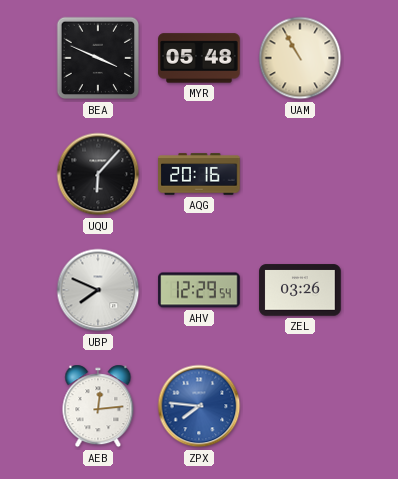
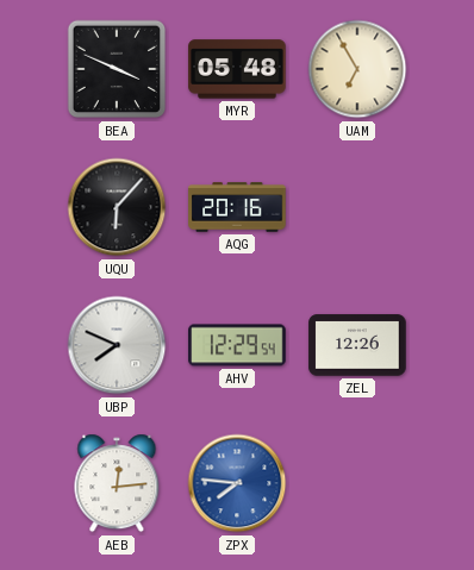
UAM: 10:55 -> 6:55
ZEL: 03:26 -> 12:26
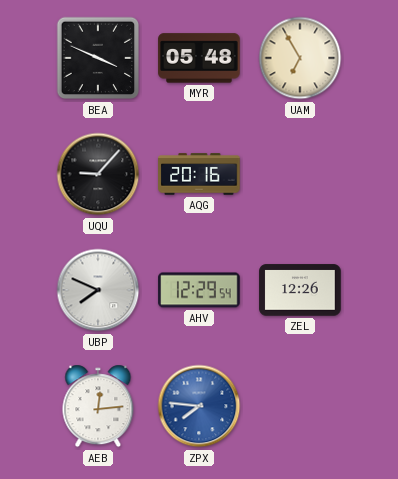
UQU: 6:07 -> 9:07
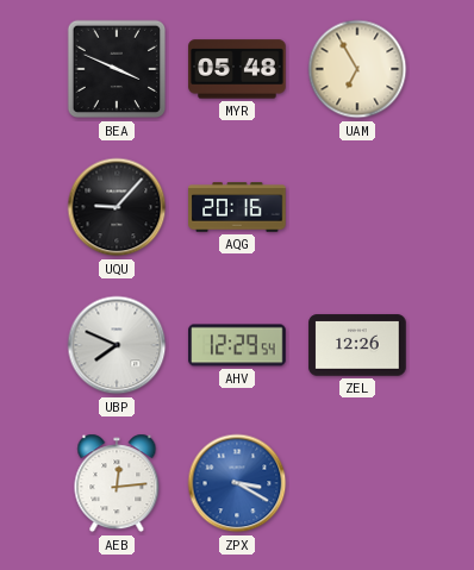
ZPX: 7:46 -> 3:20
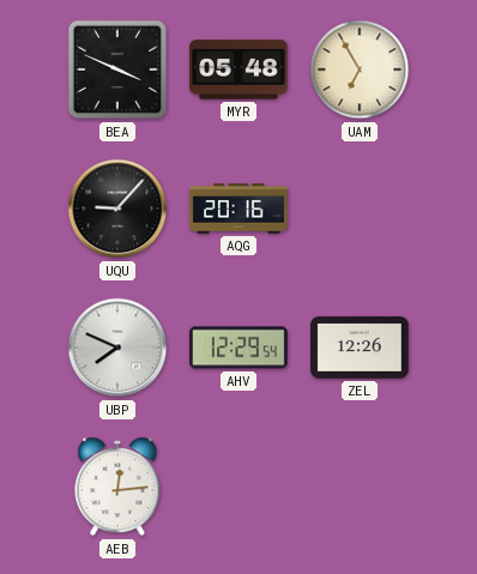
ZPX: 3:20 -> none
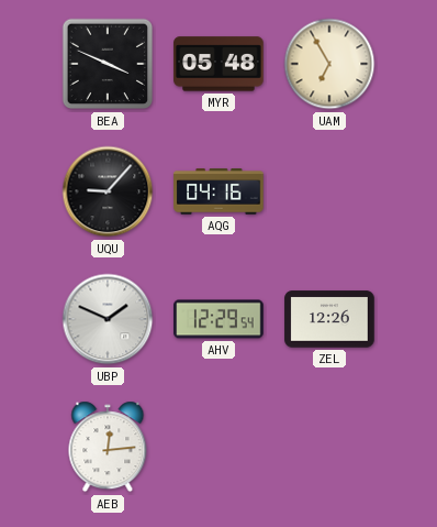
AQG: 20:16 -> 04:16
UBP: 7:49 -> 1:49
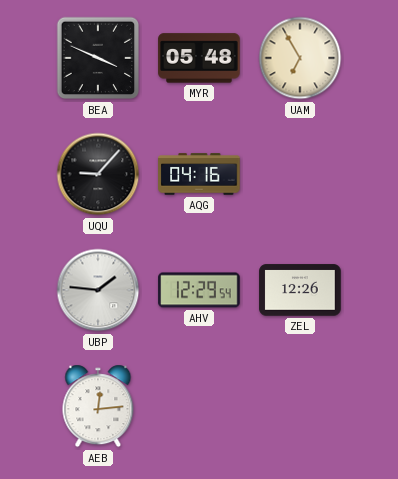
UBP: 1:49 -> 1:46
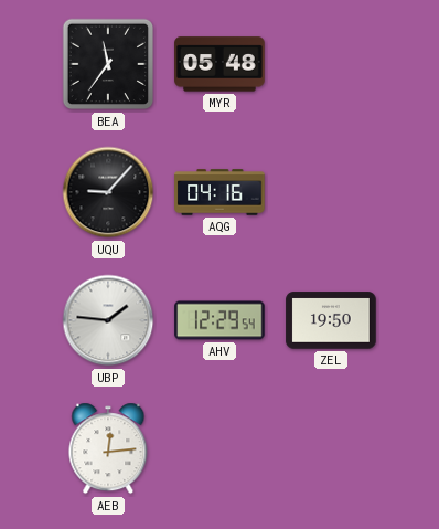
BEA: 3:49 -> 11:36
UAM: 6:55 -> none
ZEL: 12:26 -> 19:50
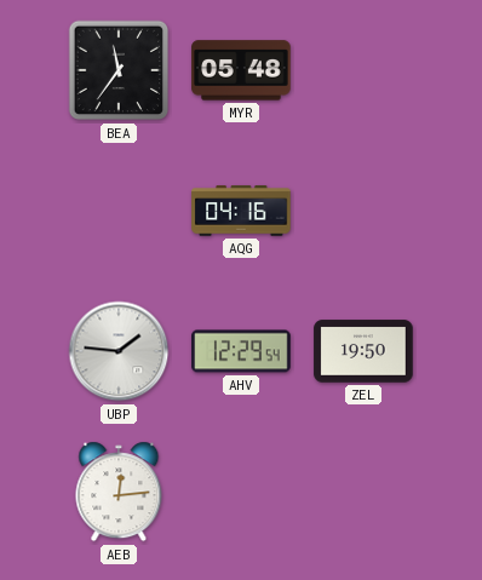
UQU: 9:07 -> none
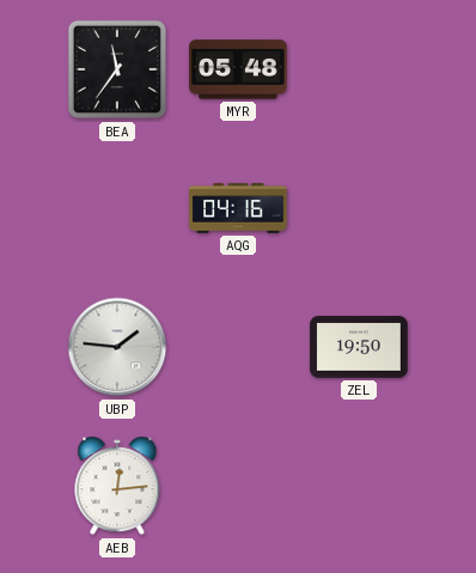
AHV: 12:29 -> none
